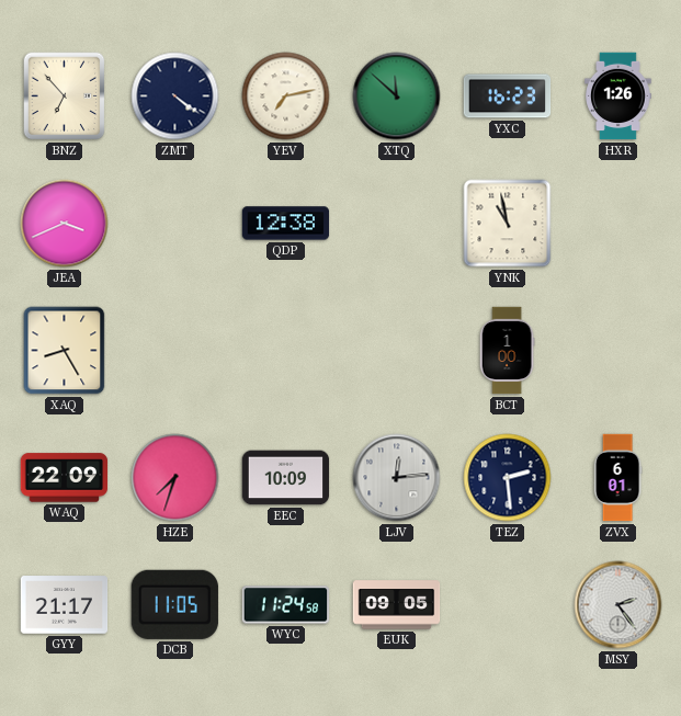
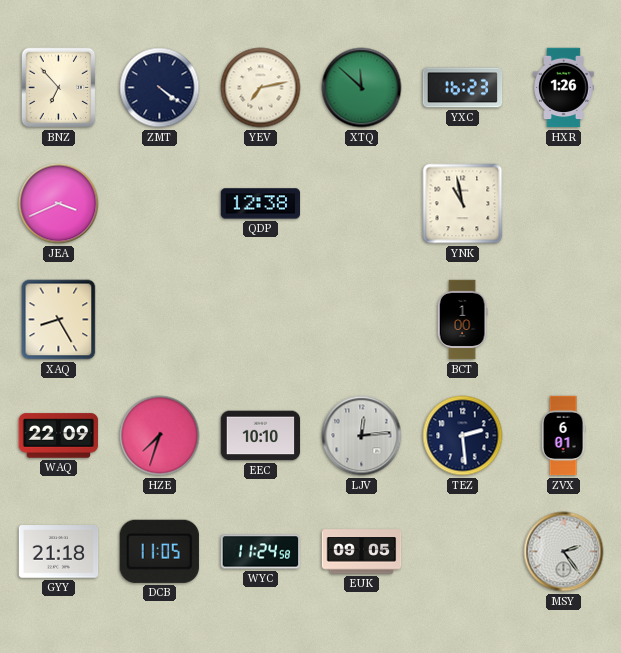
EEC: 10:09 -> 10:10
GYY: 21:17 -> 21:18
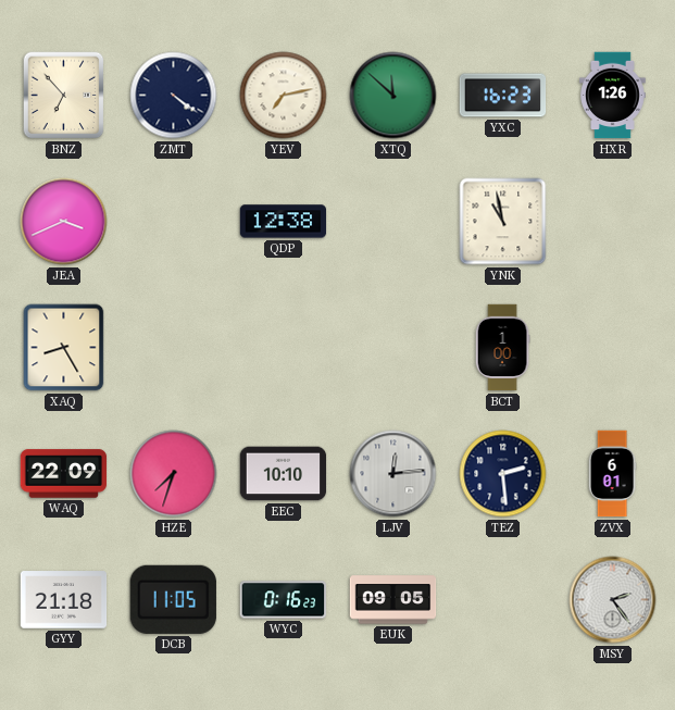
WYC: 11:24 -> 0:16
